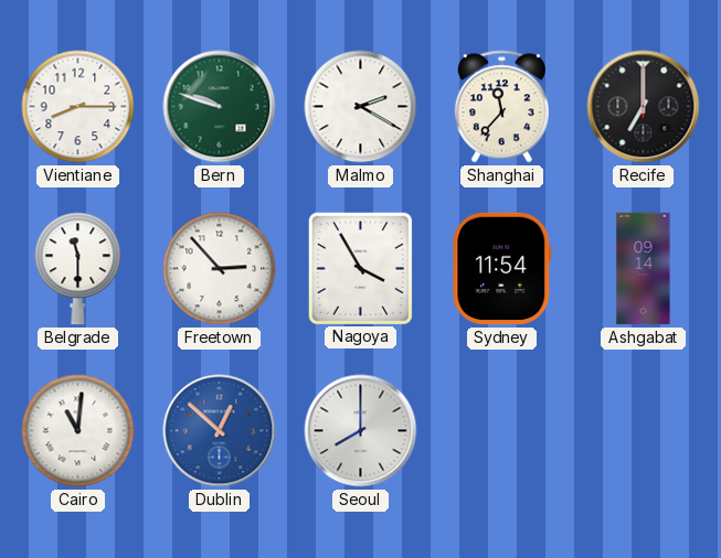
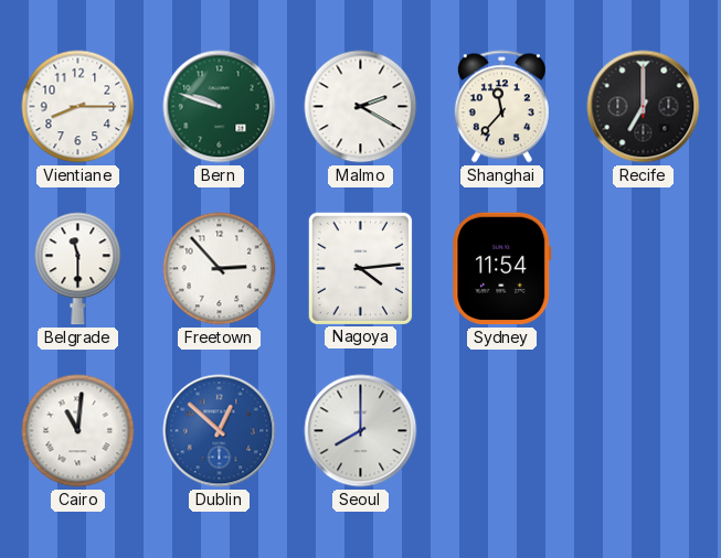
Nagoya: 3:55 -> 4:14
Ashgabat: 09:14 -> none
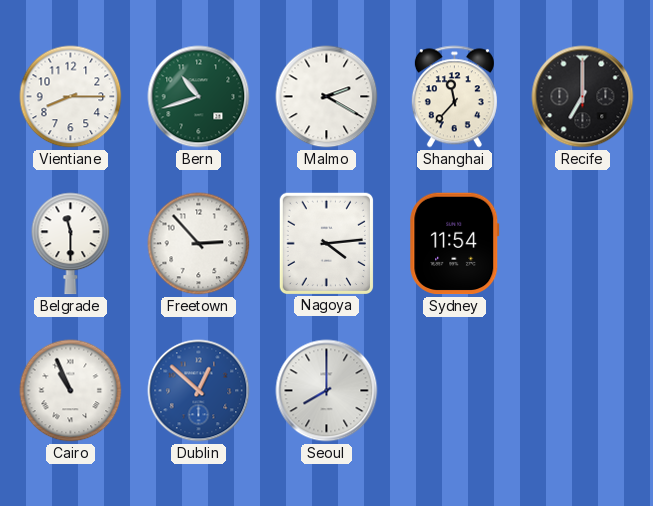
Bern: 9:48 -> 10:42
Cairo: 11:01 -> 10:56
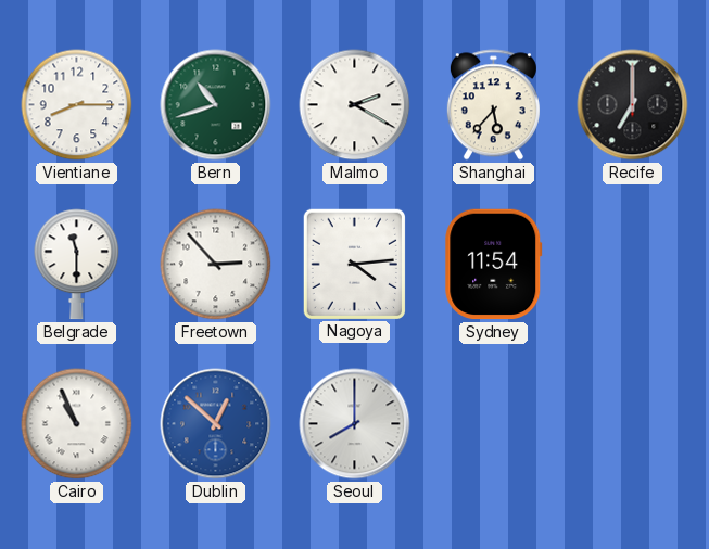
Shanghai: 11:37 -> 5:37
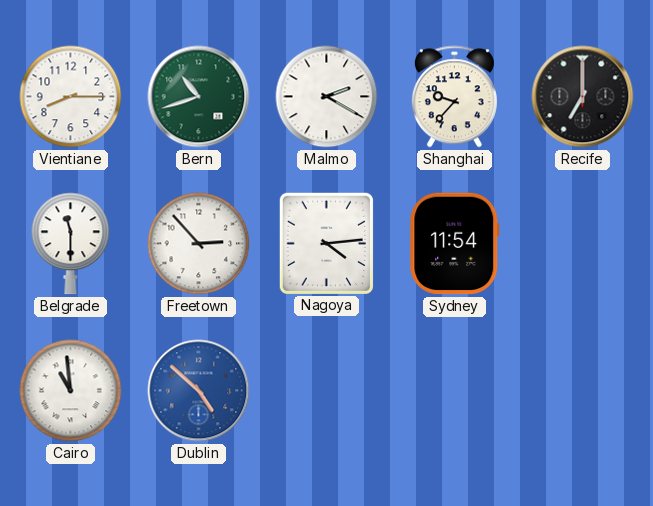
Shanghai: 5:37 -> 9:37
Cairo: 10:56 -> 10:59
Dublin: 12:52 -> 4:52
Seoul: 8:00 -> none
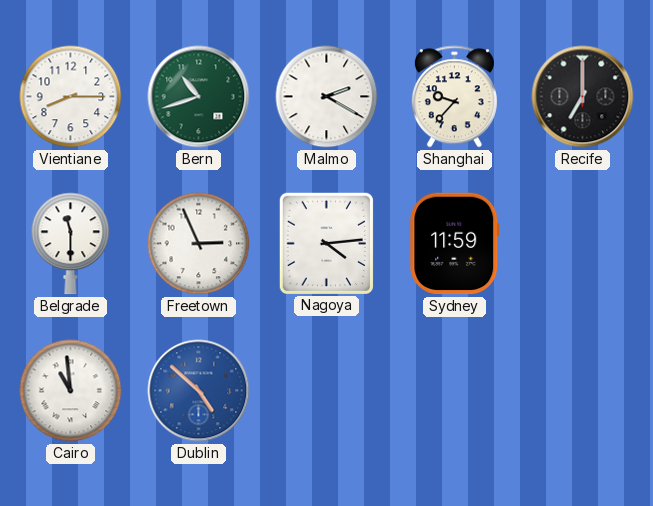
Freetown: 2:53 -> 2:56
Sydney: 11:54 -> 11:59
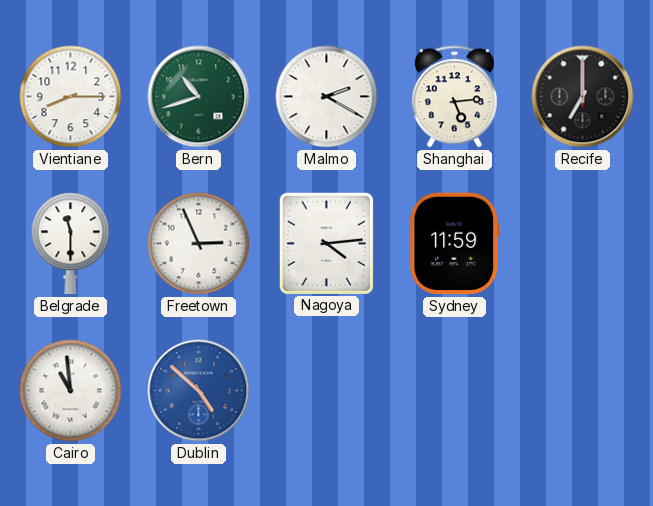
Shanghai: 9:37 -> 5:14
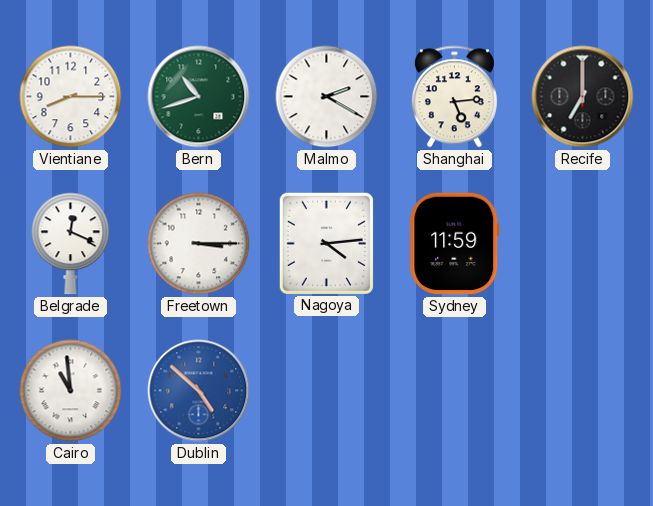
Belgrade: 11:30 -> 12:19
Freetown: 2:56 -> 3:15
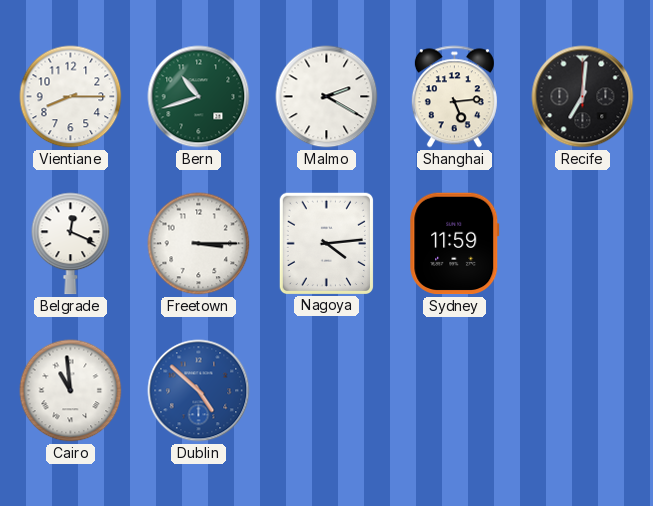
Recife: 7:00 -> 7:01
